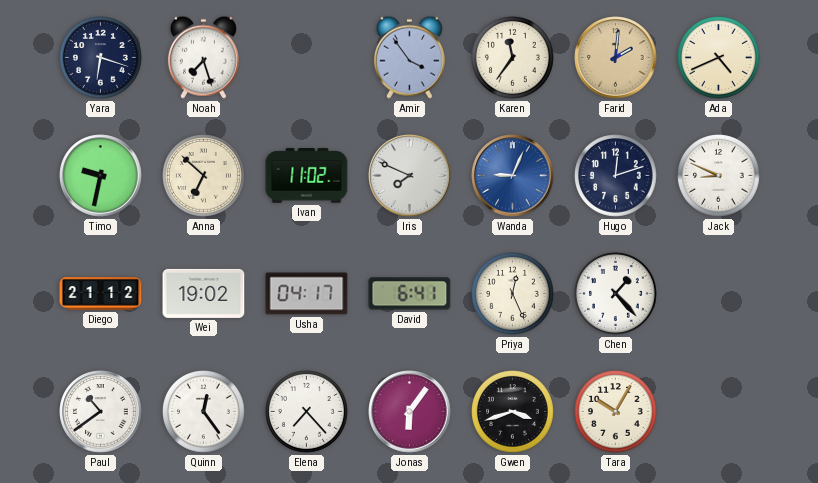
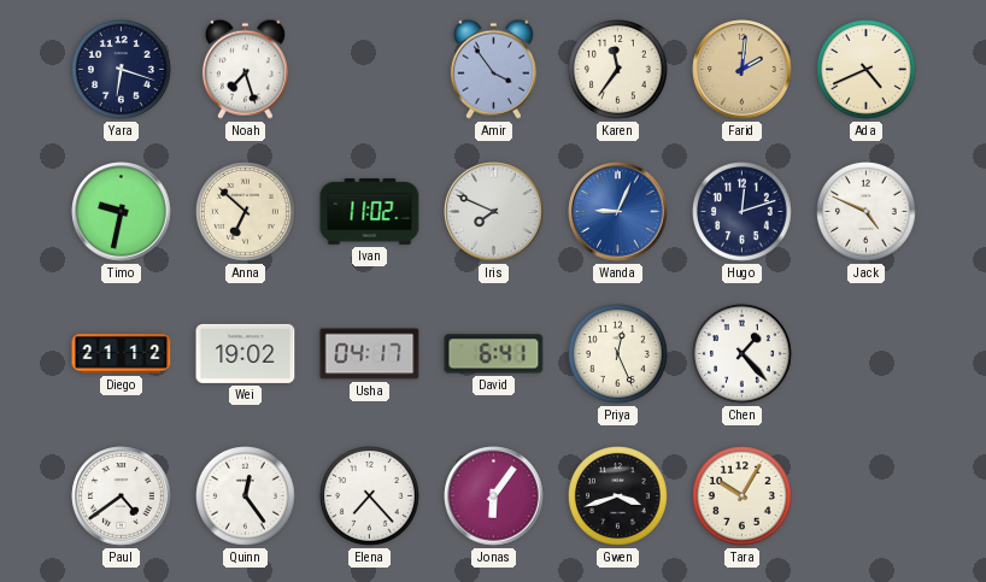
Jack: 8:49 -> 4:49
Paul: 10:39 -> 4:39
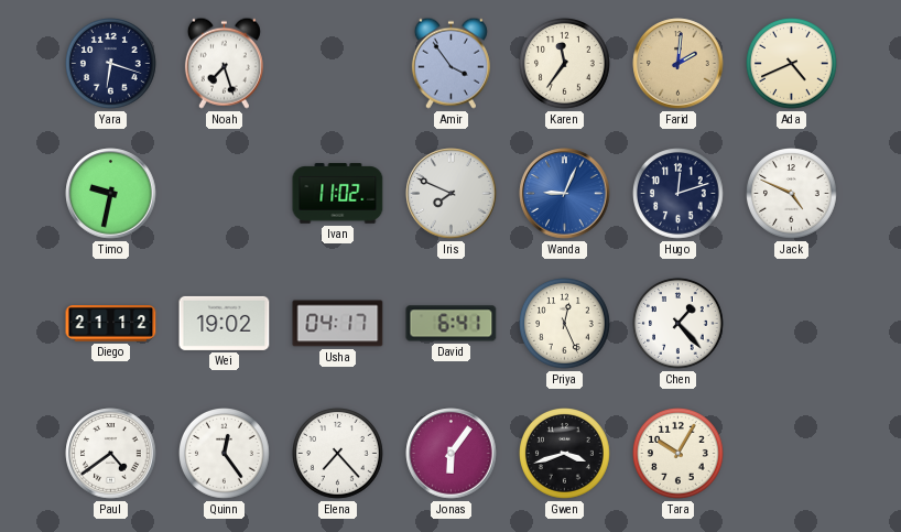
Anna: 6:52 -> none
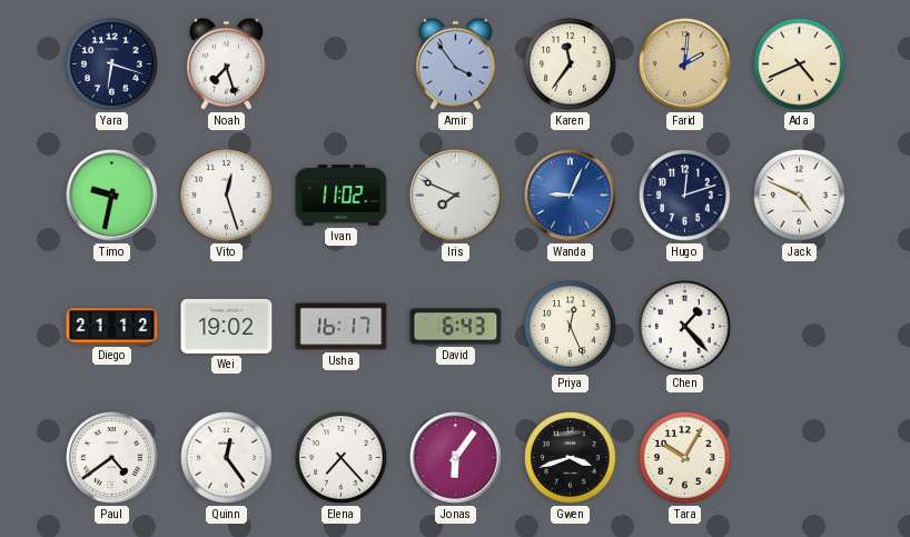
Vito: none -> 12:27
Usha: 04:17 -> 16:17
David: 6:41 -> 6:43
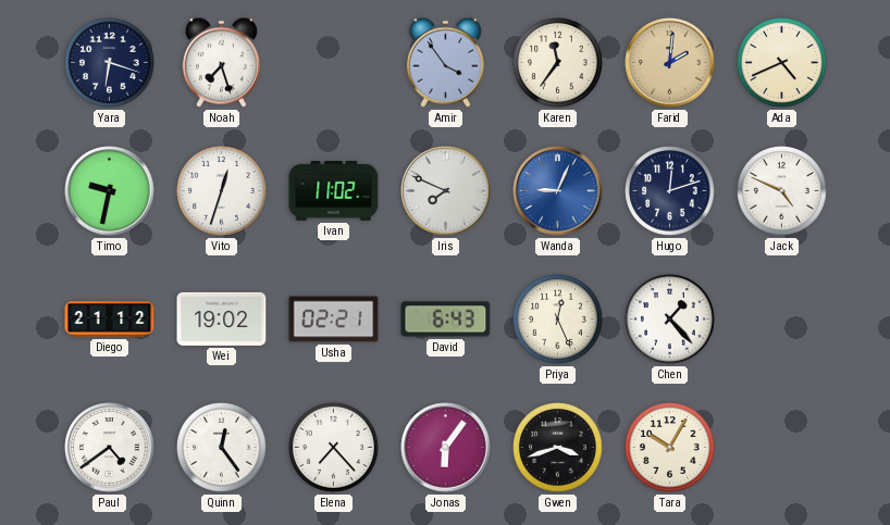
Vito: 12:27 -> 12:33
Usha: 16:17 -> 02:21
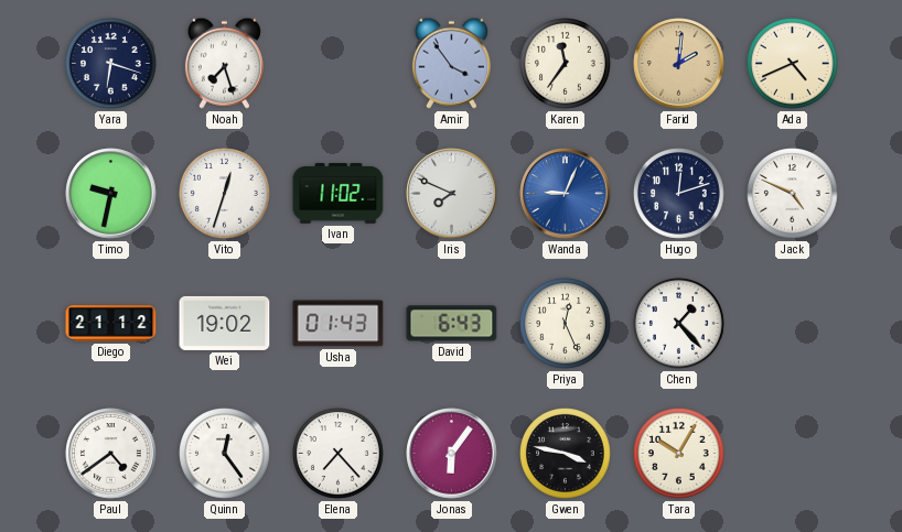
Usha: 02:21 -> 01:43
Gwen: 3:42 -> 3:47
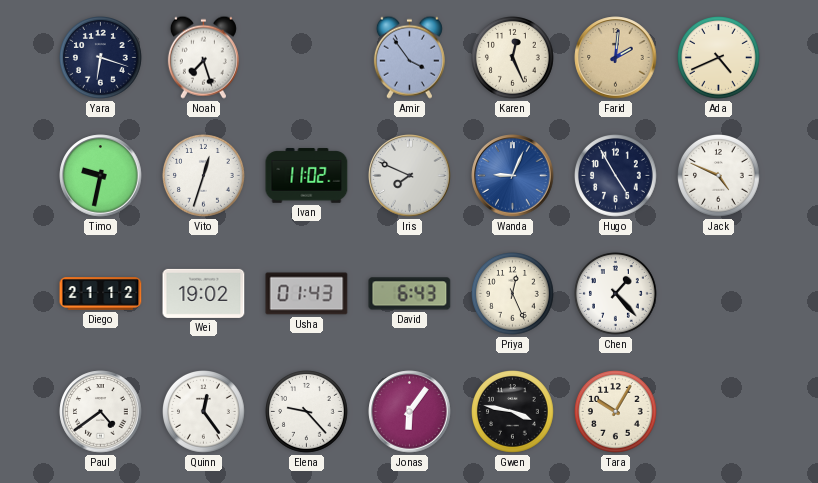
Karen: 11:36 -> 12:26
Hugo: 12:12 -> 4:55
Elena: 7:23 -> 9:23
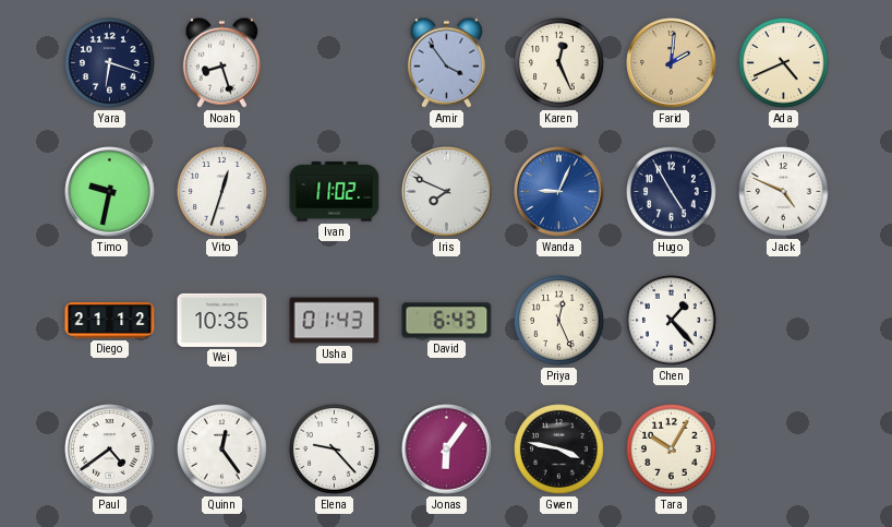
Noah: 7:27 -> 8:27
Wei: 19:02 -> 10:35
